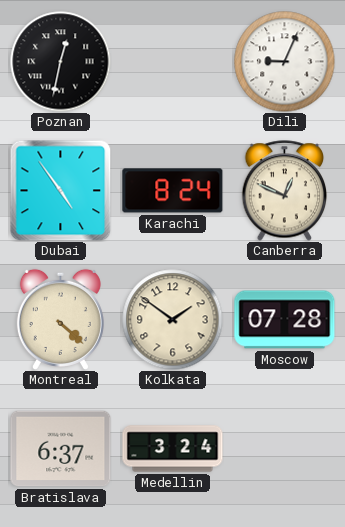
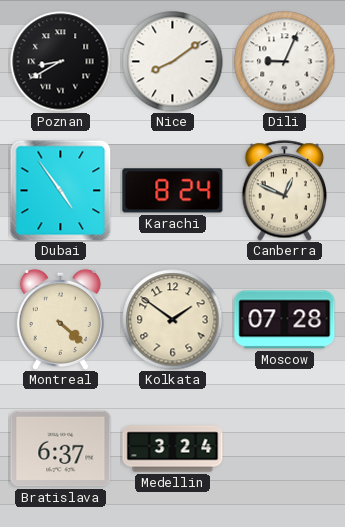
Poznan: 12:32 -> 8:40
Nice: none -> 8:09
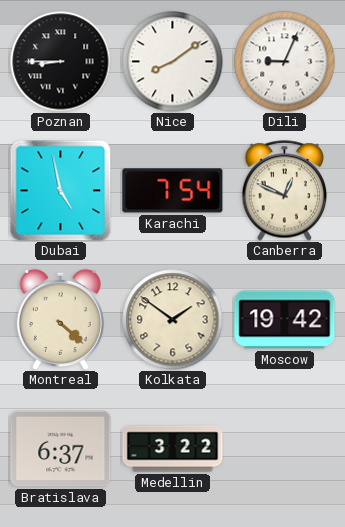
Poznan: 8:40 -> 8:45
Dubai: 4:54 -> 4:58
Karachi: 8:24 -> 7:54
Moscow: 07:28 -> 19:42
Medellin: 3:24 -> 3:22
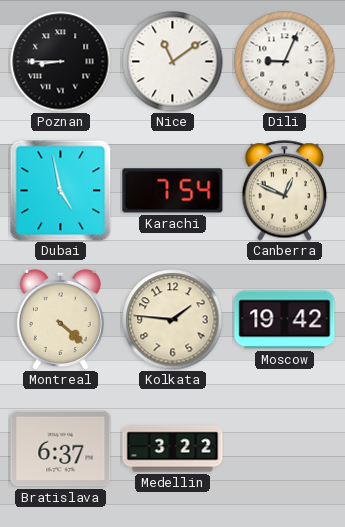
Nice: 8:09 -> 11:09
Kolkata: 1:51 -> 1:46
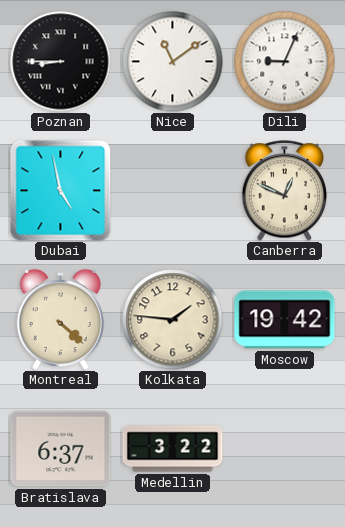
Karachi: 7:54 -> none
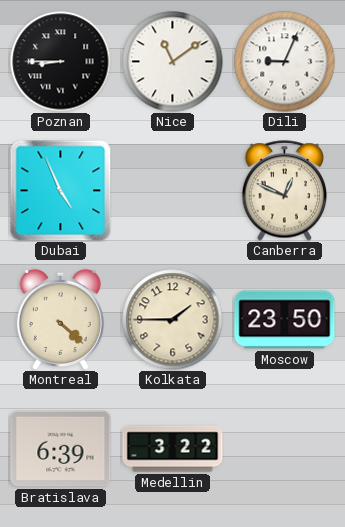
Dubai: 4:58 -> 4:56
Kolkata: 1:46 -> 1:45
Moscow: 19:42 -> 23:50
Bratislava: 6:37 -> 6:39
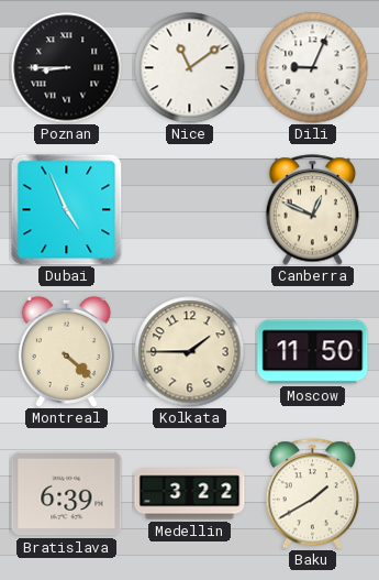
Moscow: 23:50 -> 11:50
Baku: none -> 1:40
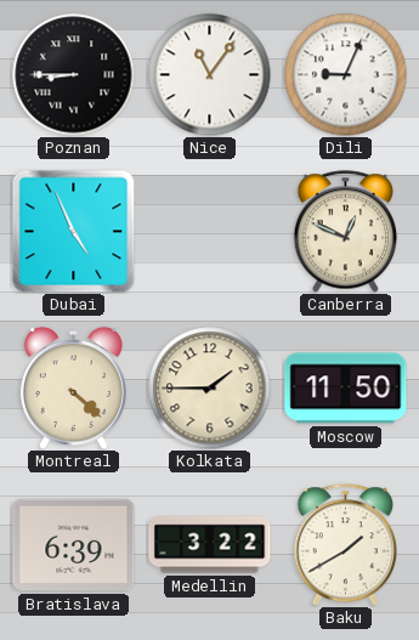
Nice: 11:09 -> 11:06
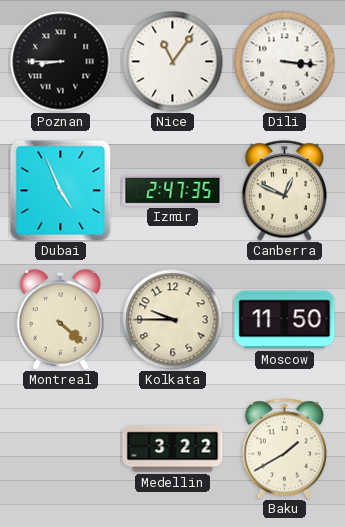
Dili: 9:04 -> 3:16
Izmir: none -> 2:47
Kolkata: 1:45 -> 9:45
Bratislava: 6:39 -> none
